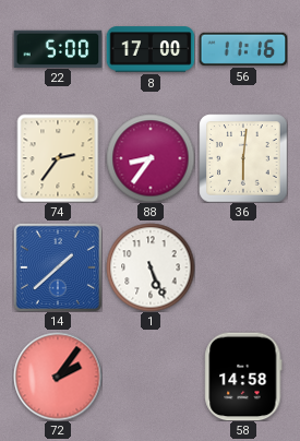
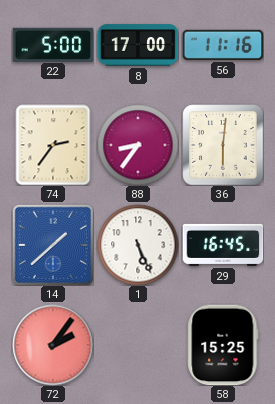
29: none -> 16:45
58: 14:58 -> 15:25
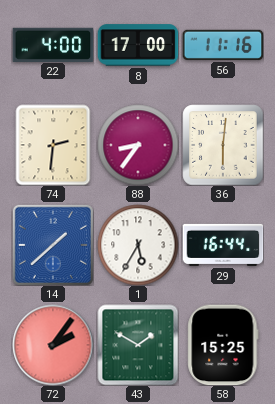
22: 5:00 -> 4:00
74: 2:36 -> 2:31
1: 5:26 -> 5:35
29: 16:45 -> 16:44
43: none -> 1:50
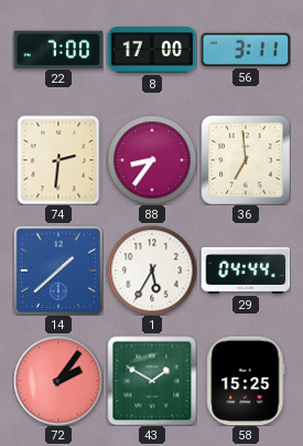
22: 4:00 -> 7:00
56: 11:16 -> 3:11
36: 6:01 -> 6:59
29: 16:44 -> 04:44
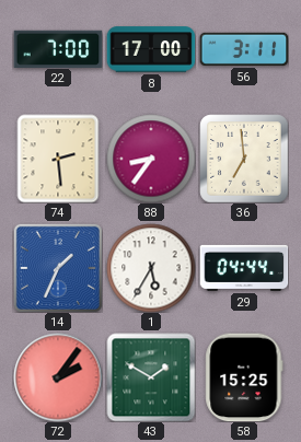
74: 2:31 -> 2:29
14: 1:38 -> 1:34
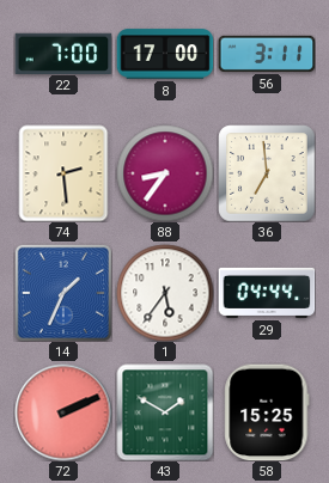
1: 5:35 -> 5:36
72: 2:06 -> 2:11
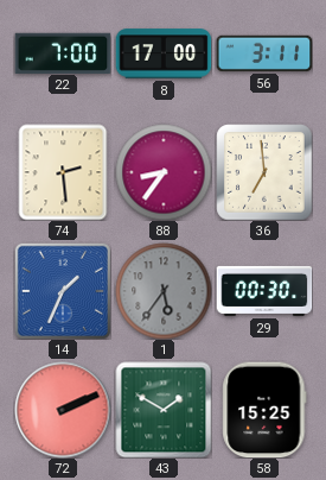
1 dial: white -> grey
29: 04:44 -> 00:30
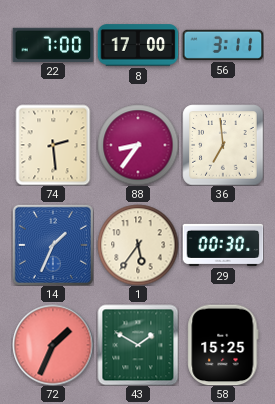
1 dial: grey -> cream
72: 2:11 -> 1:34
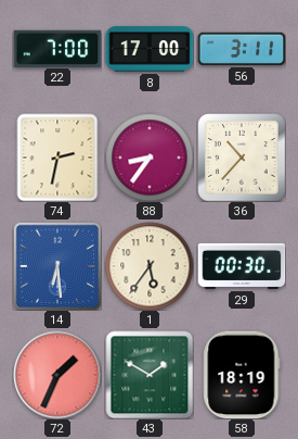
74: 2:29 -> 2:32
36: 6:59 -> 10:37
14: 1:34 -> 6:29
58: 15:25 -> 18:19
